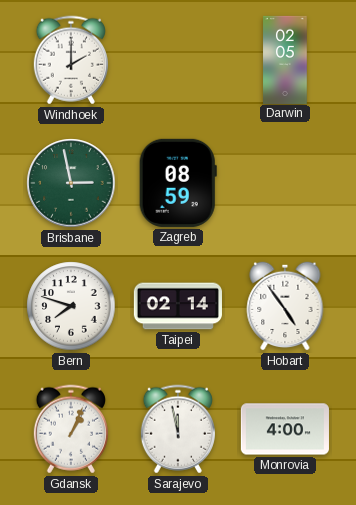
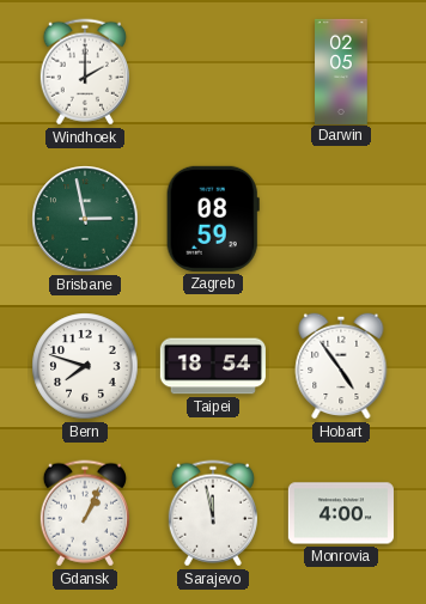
Taipei: 02:14 -> 18:54
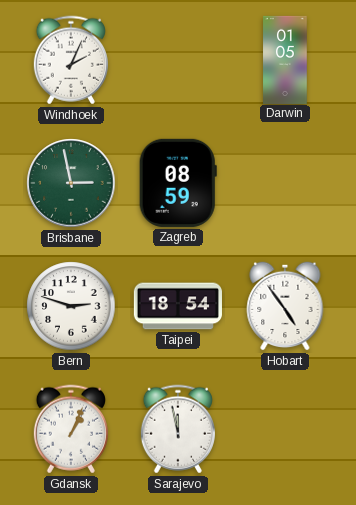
Windhoek: 2:00 -> 2:04
Darwin: 02:05 -> 01:05
Bern: 7:48 -> 2:48
Monrovia: 4:00 -> none
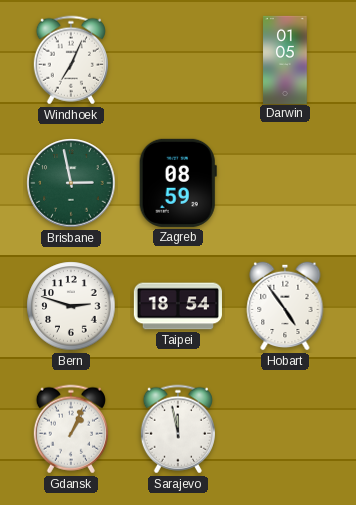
Windhoek: 2:04 -> 7:04
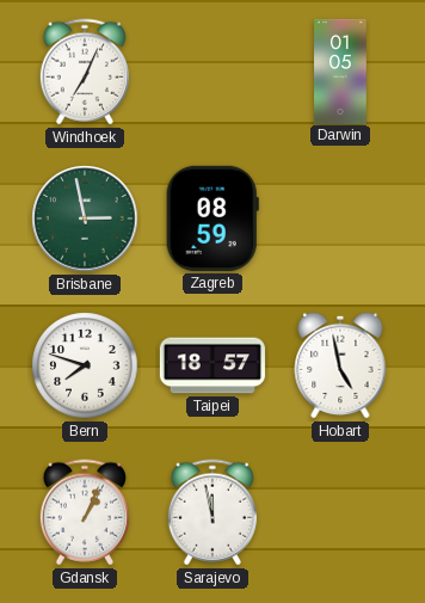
Bern: 2:48 -> 7:48
Taipei: 18:54 -> 18:57
Hobart: 4:54 -> 4:58
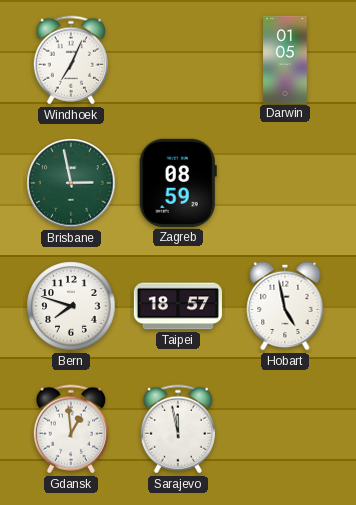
Gdansk: 1:04 -> 12:59
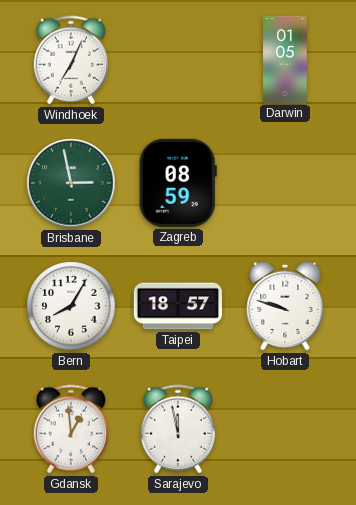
Bern: 7:48 -> 8:05
Hobart: 4:58 -> 9:48
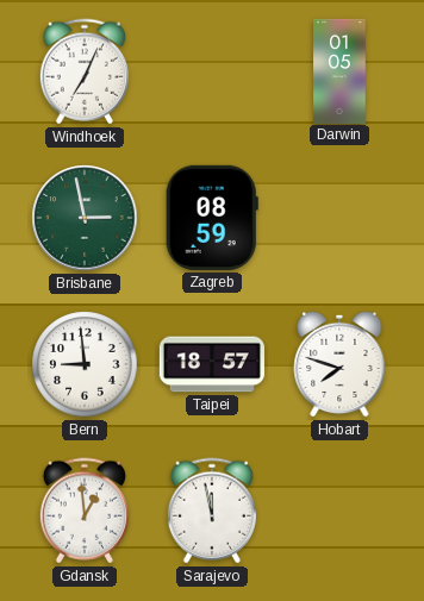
Bern: 8:05 -> 8:59
Hobart: 9:48 -> 7:48
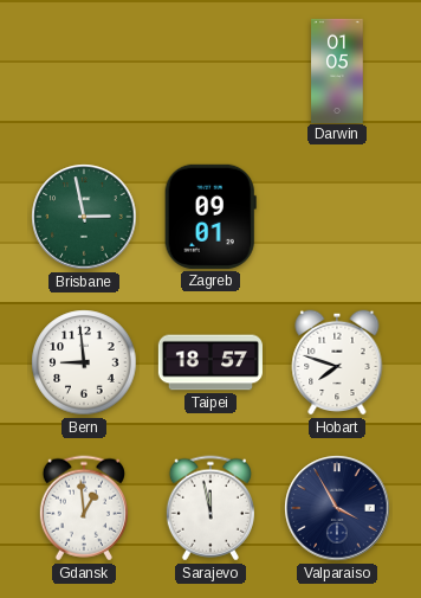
Windhoek: 7:04 -> none
Zagreb: 08:59 -> 09:01
Valparaiso: none -> 3:55
